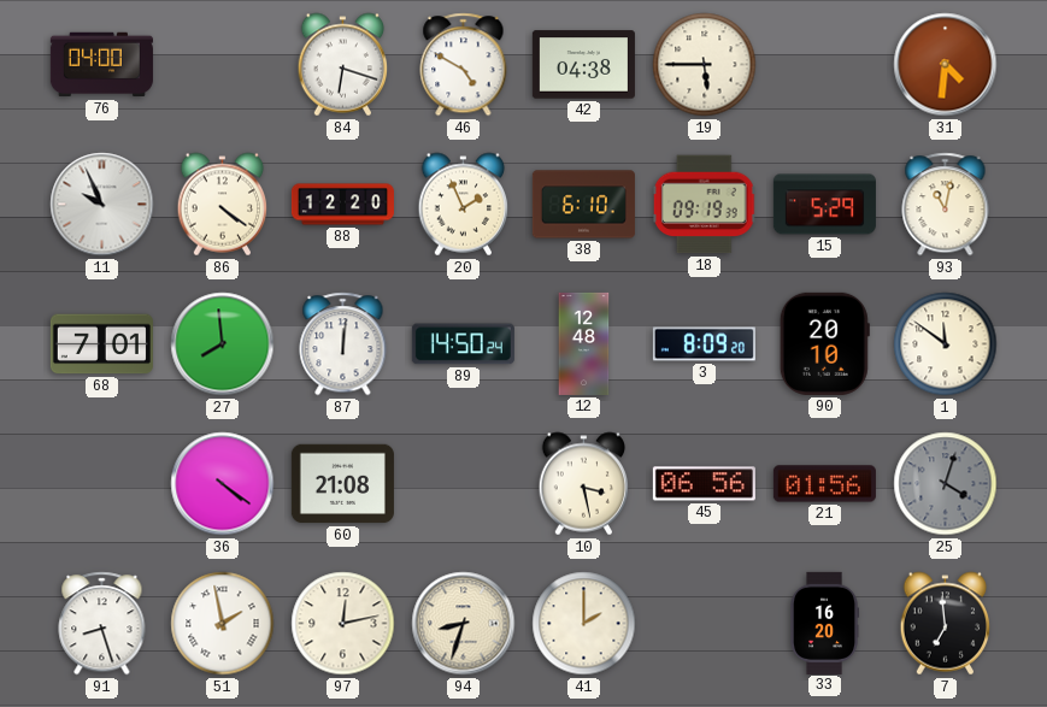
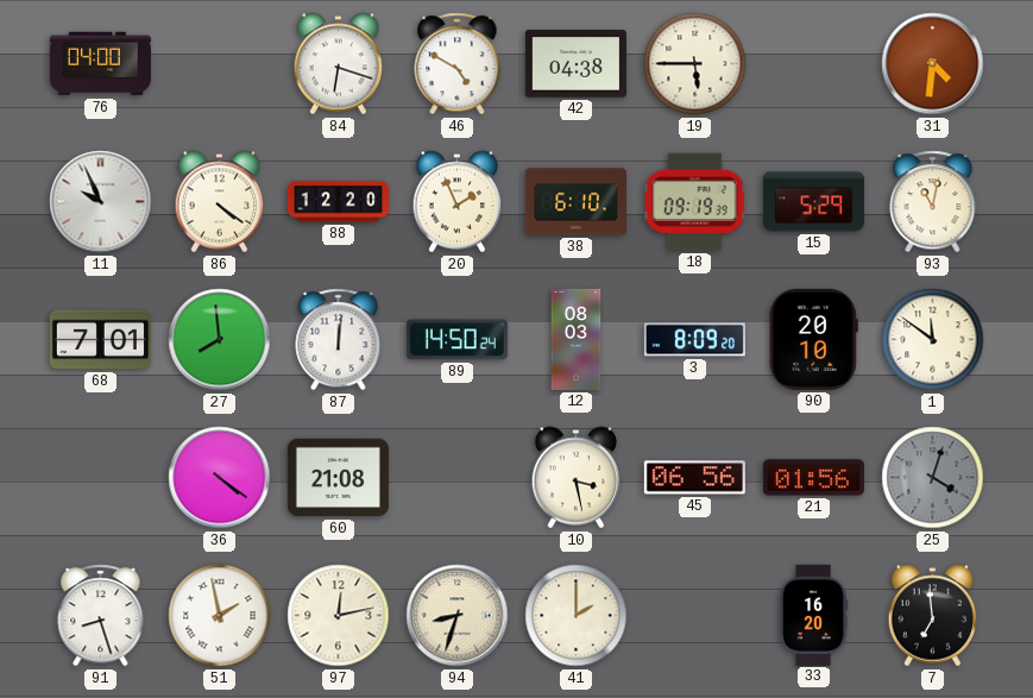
12: 12:48 -> 08:03
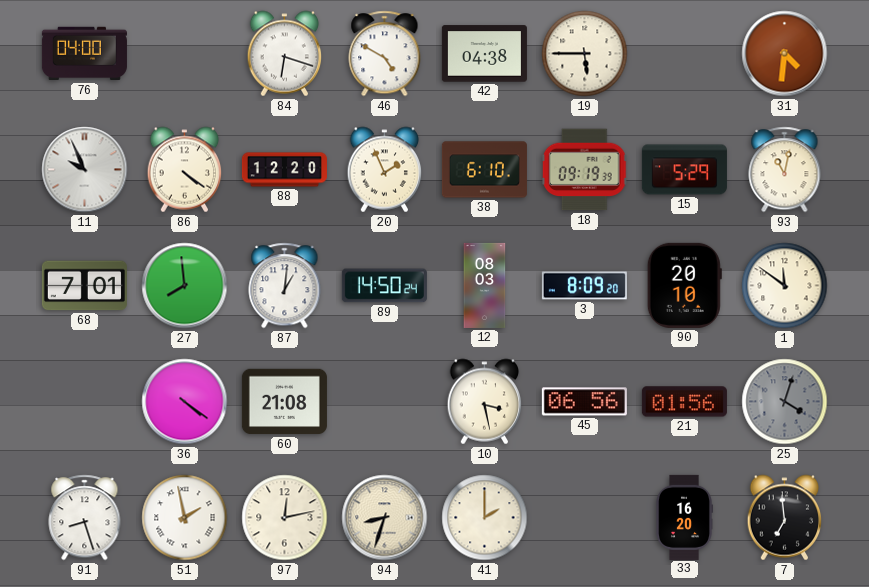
87: 12:01 -> 1:01
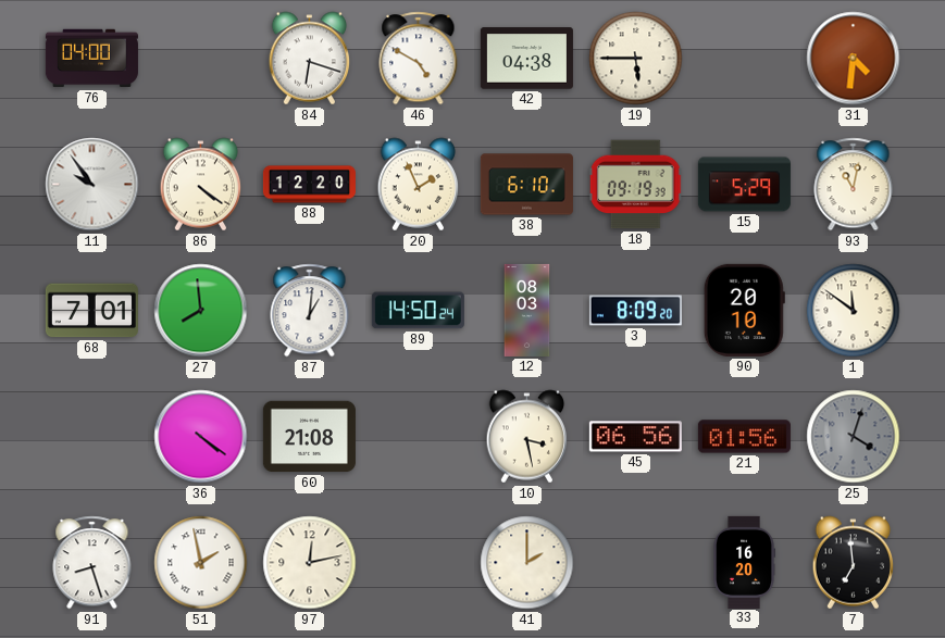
11: 9:56 -> 9:54
94: 8:33 -> none
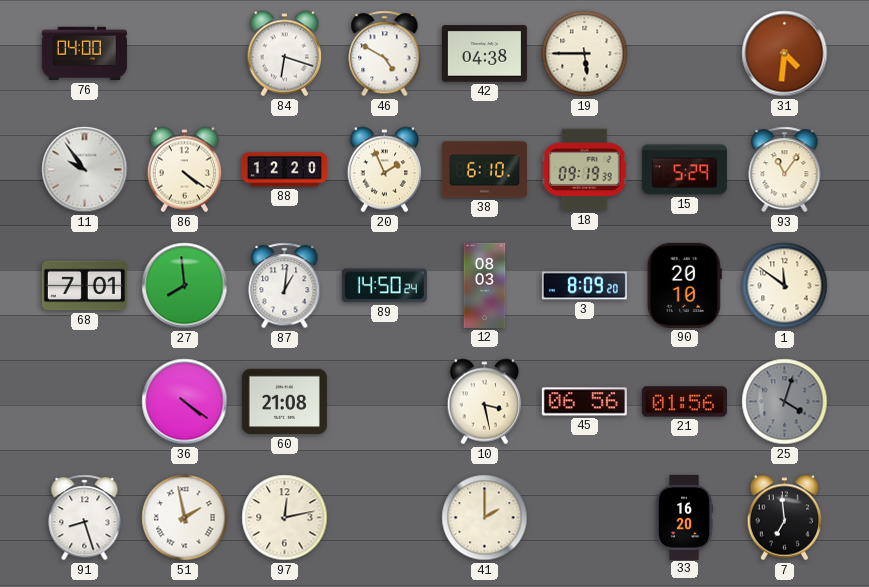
93: 11:02 -> 11:06
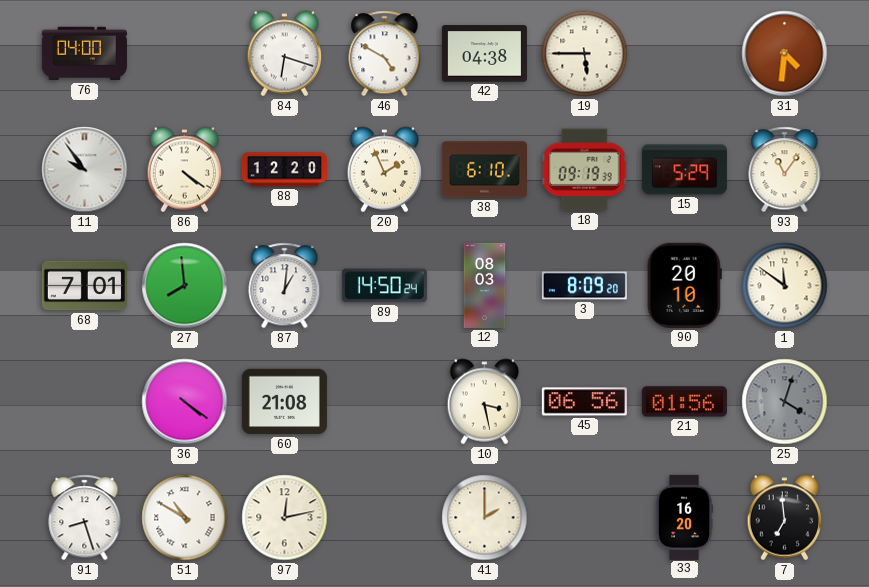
51: 1:58 -> 10:50
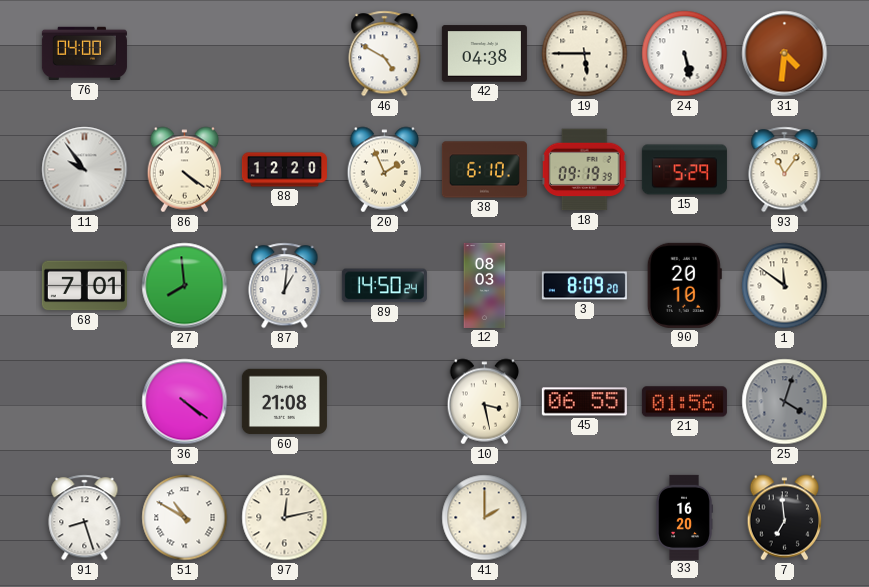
84: 6:18 -> none
24: none -> 5:28
45: 06:56 -> 06:55
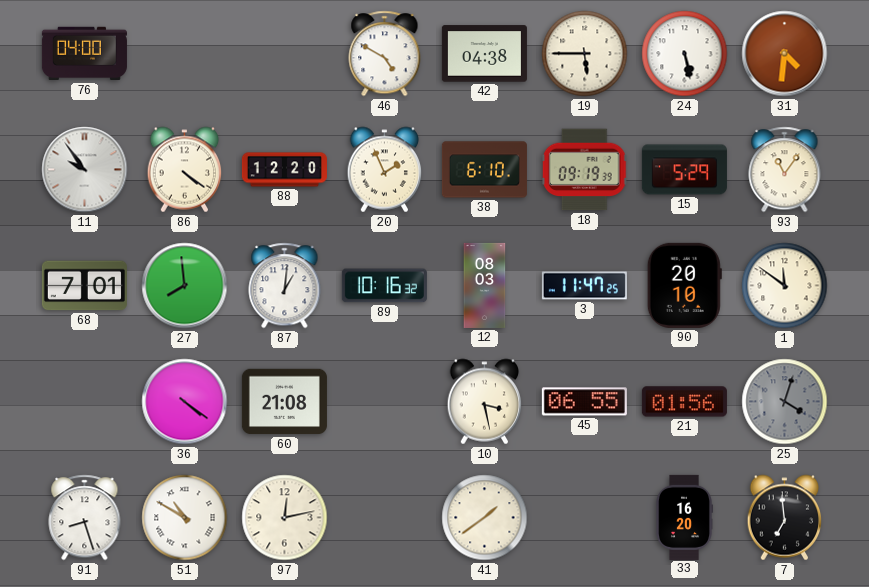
89: 14:50 -> 10:16
3: 8:09 -> 11:47
41: 2:00 -> 1:39
